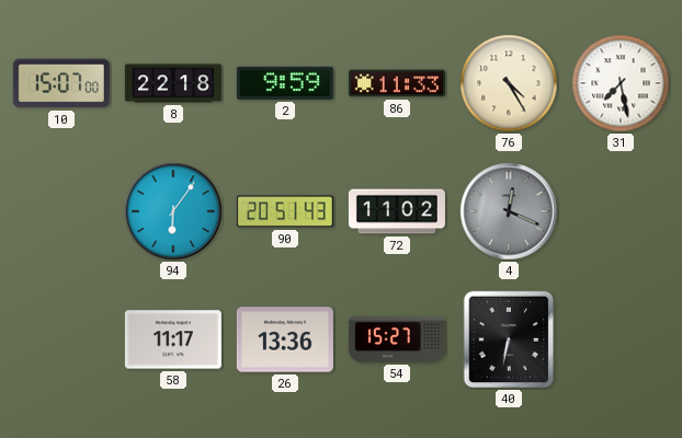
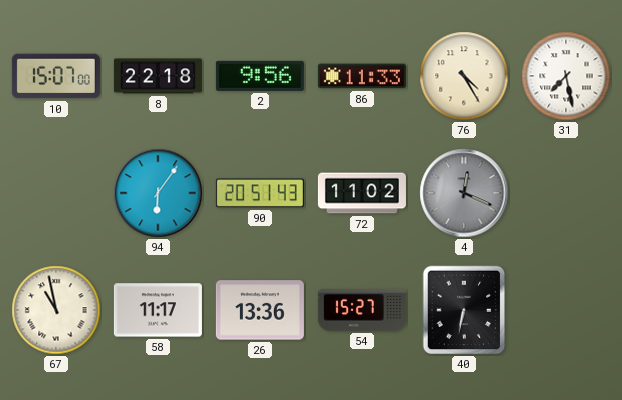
2: 9:59 -> 9:56
67: none -> 10:58
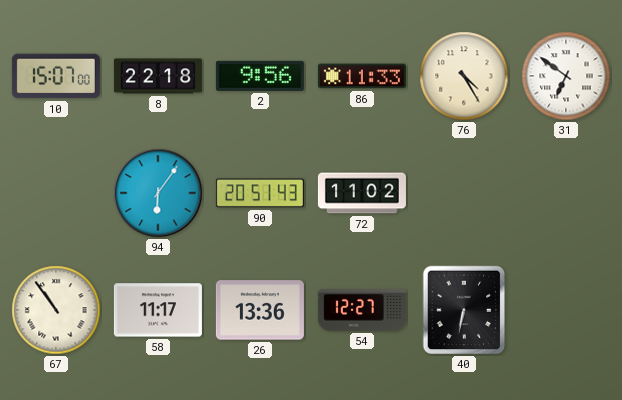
31: 7:28 -> 6:51
4: 12:19 -> none
67: 10:58 -> 10:54
54: 15:27 -> 12:27
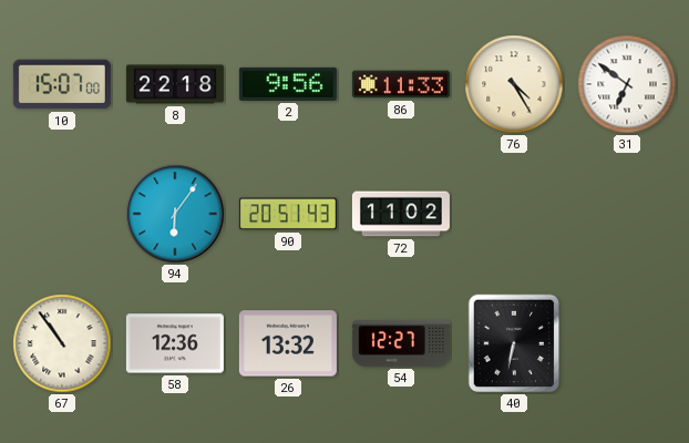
58: 11:17 -> 12:36
26: 13:36 -> 13:32
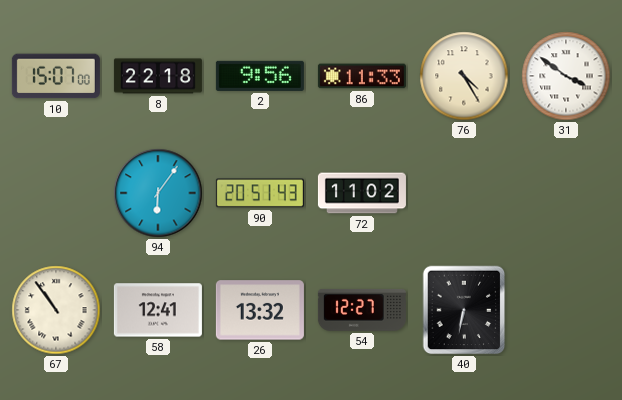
31: 6:51 -> 3:51
58: 12:36 -> 12:41
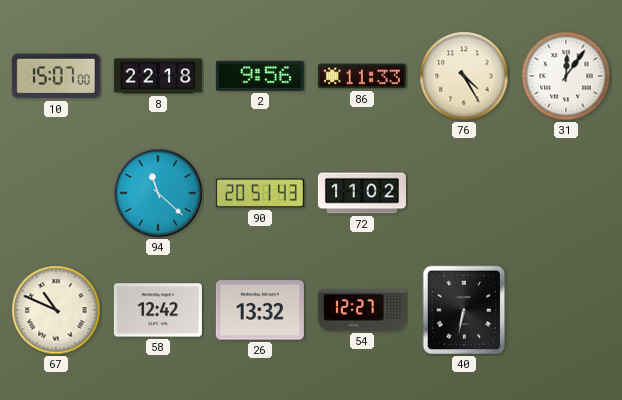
31: 3:51 -> 12:06
94: 6:06 -> 11:22
67: 10:54 -> 10:49
58: 12:41 -> 12:42
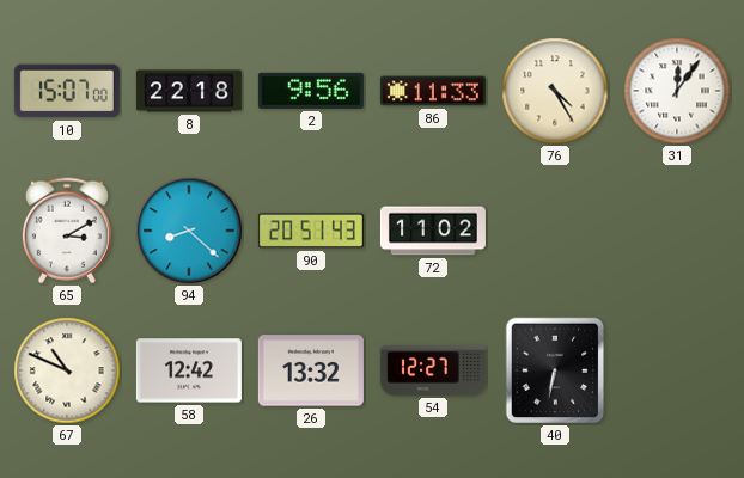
65: none -> 3:10
94: 11:22 -> 8:22
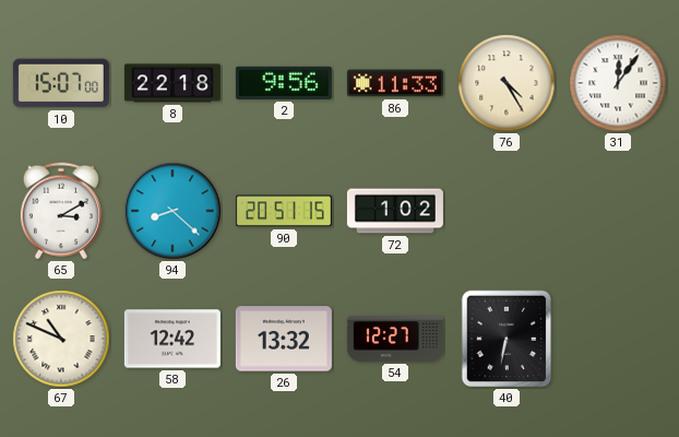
90: 20:51:43 -> 20:51:15
72: 11:02 -> 1:02
